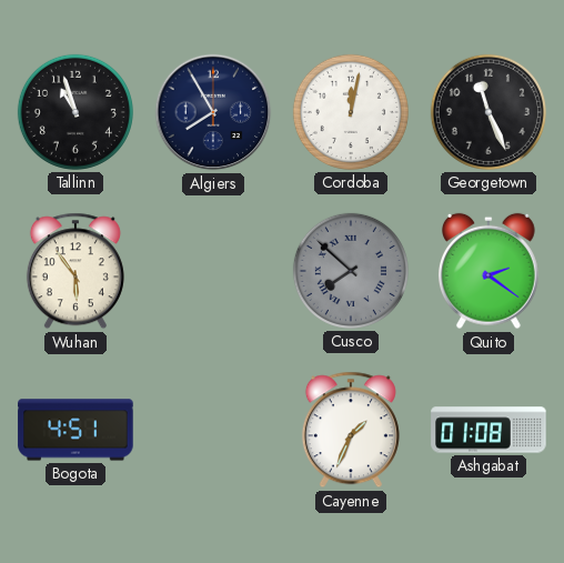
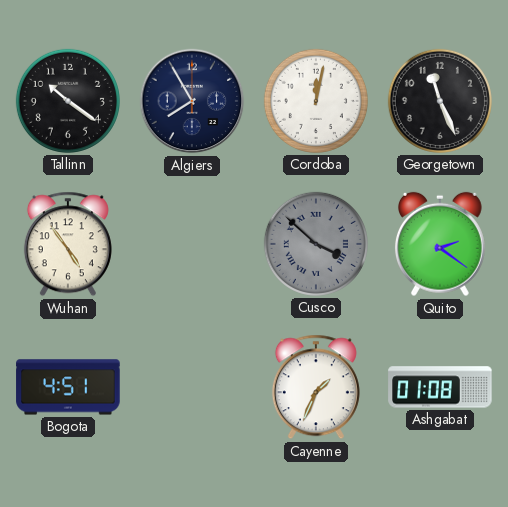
Tallinn: 10:57 -> 10:21
Wuhan: 5:54 -> 4:54
Cusco: 7:52 -> 3:52
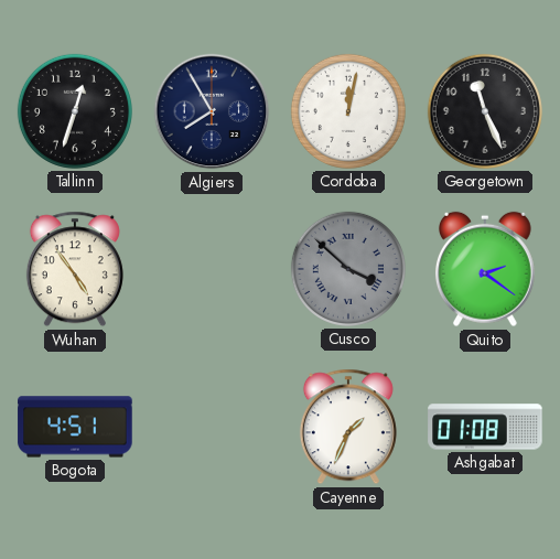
Tallinn: 10:21 -> 12:33
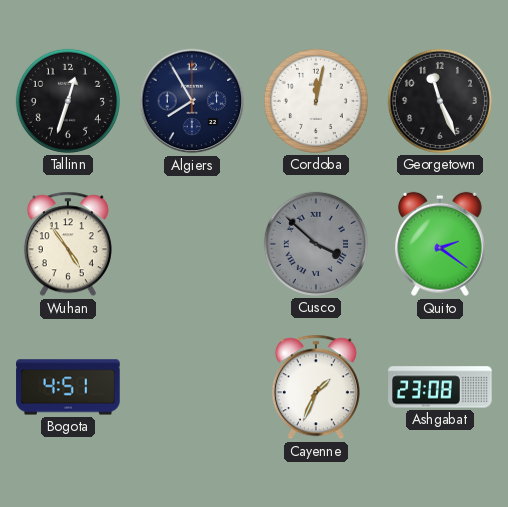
Ashgabat: 01:08 -> 23:08
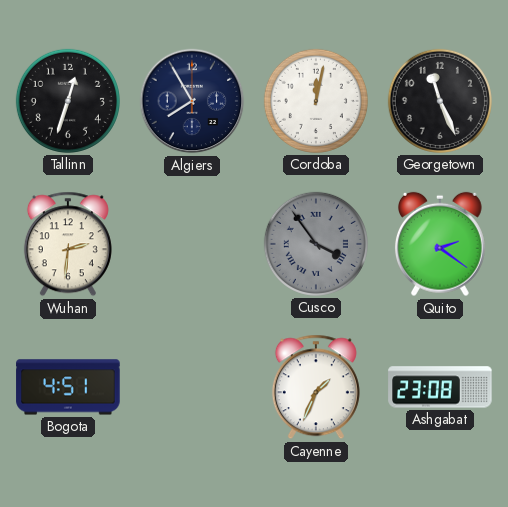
Wuhan: 4:54 -> 2:31
Cusco: 3:52 -> 3:54
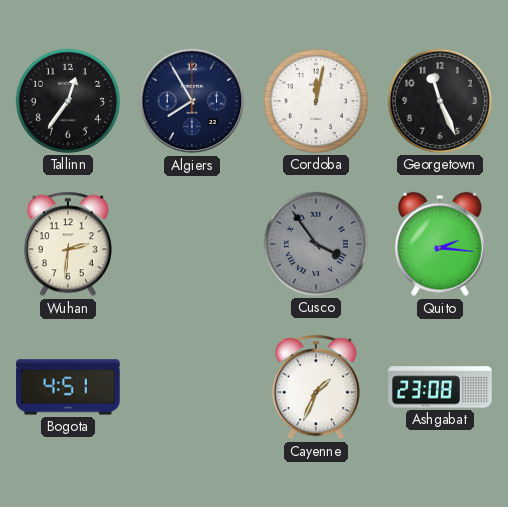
Tallinn: 12:33 -> 12:36
Quito: 2:21 -> 2:16
